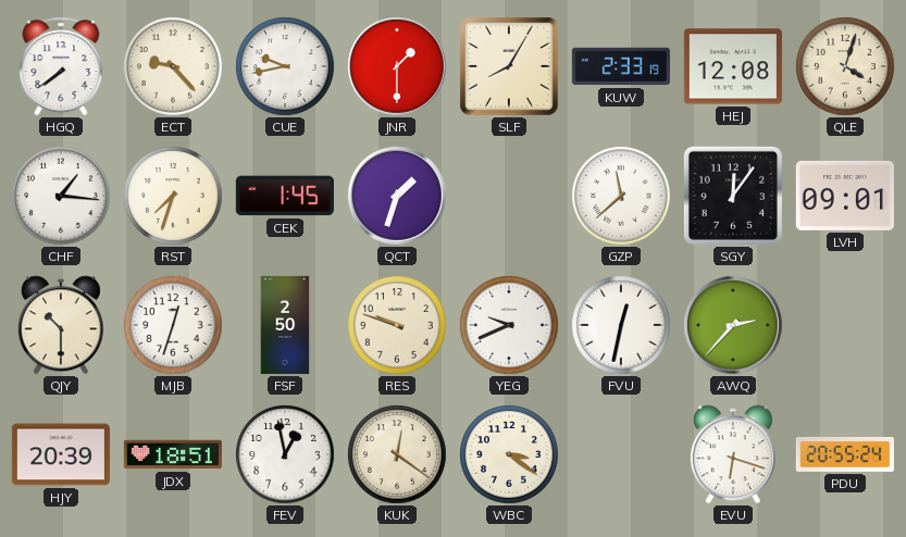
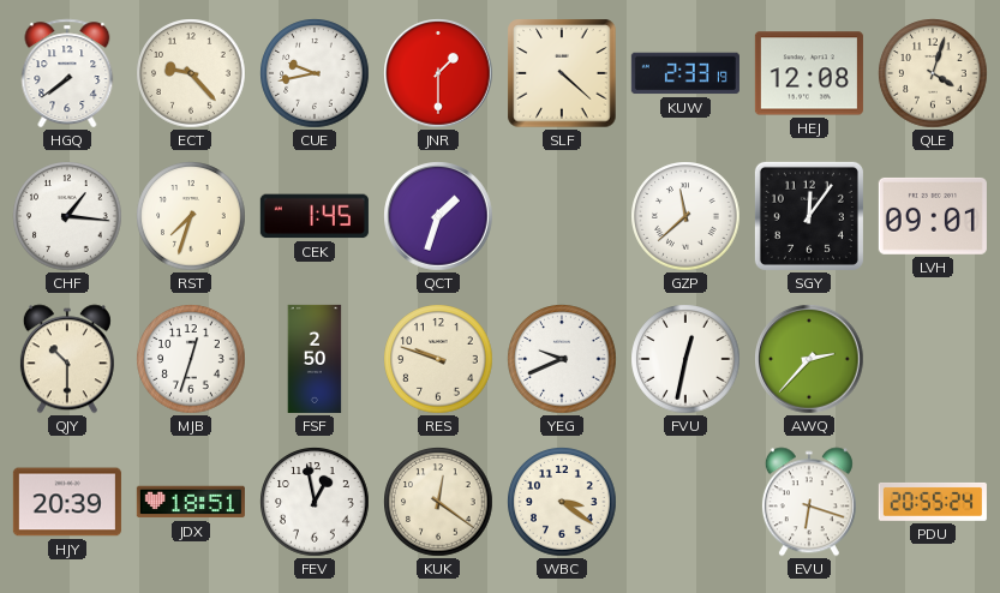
SLF: 8:05 -> 4:22
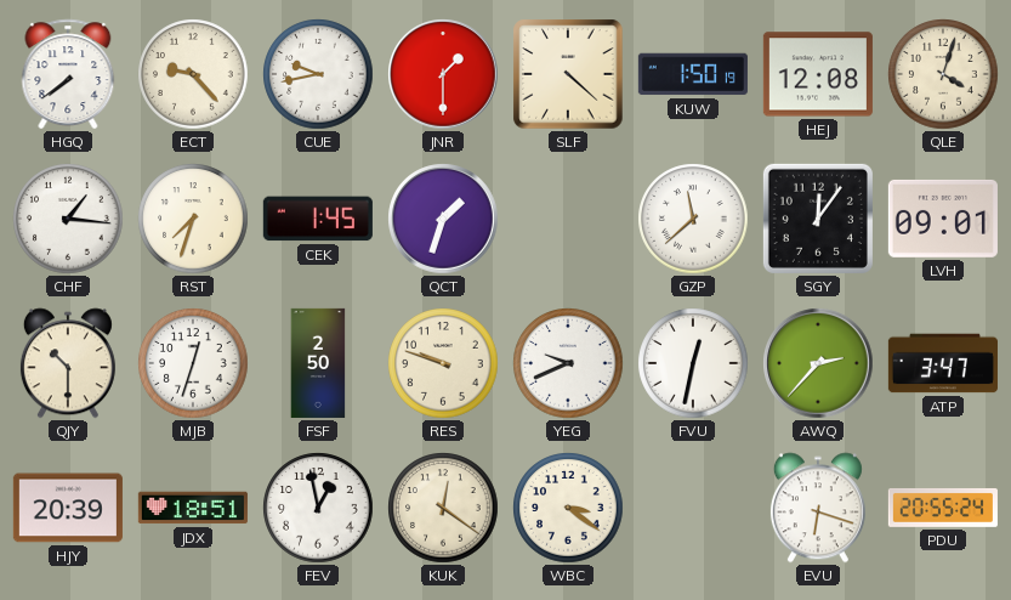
KUW: 2:33 -> 1:50
ATP: none -> 3:47
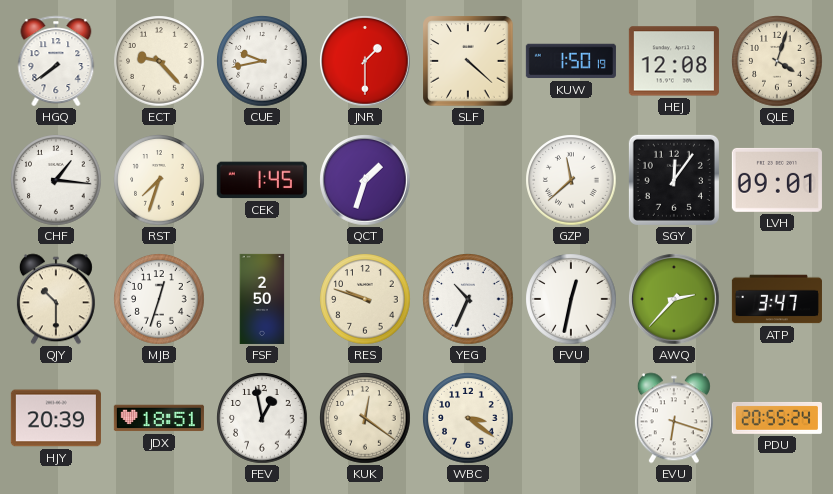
YEG: 9:41 -> 10:34
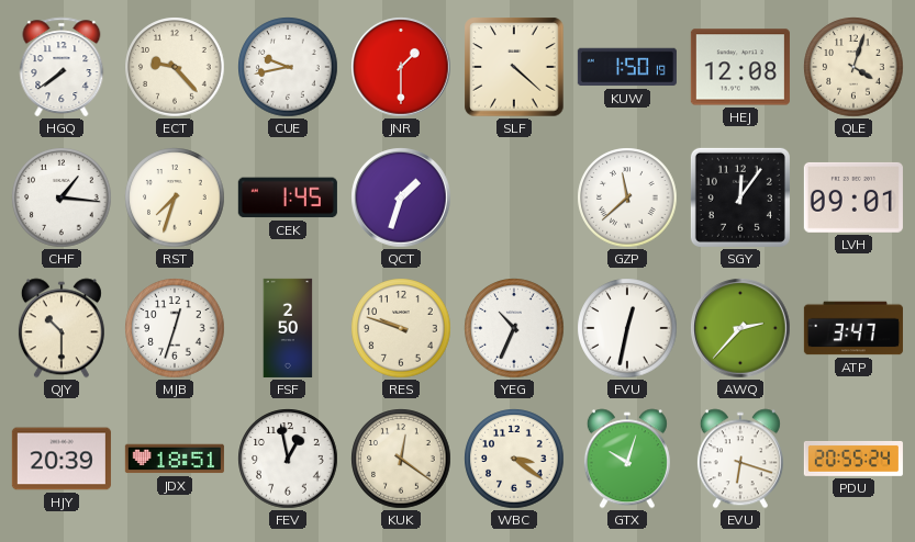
GTX: none -> 10:03
